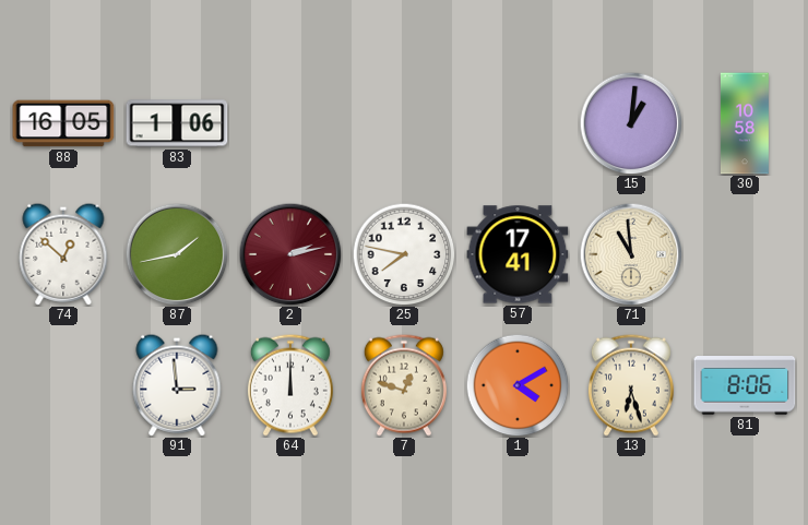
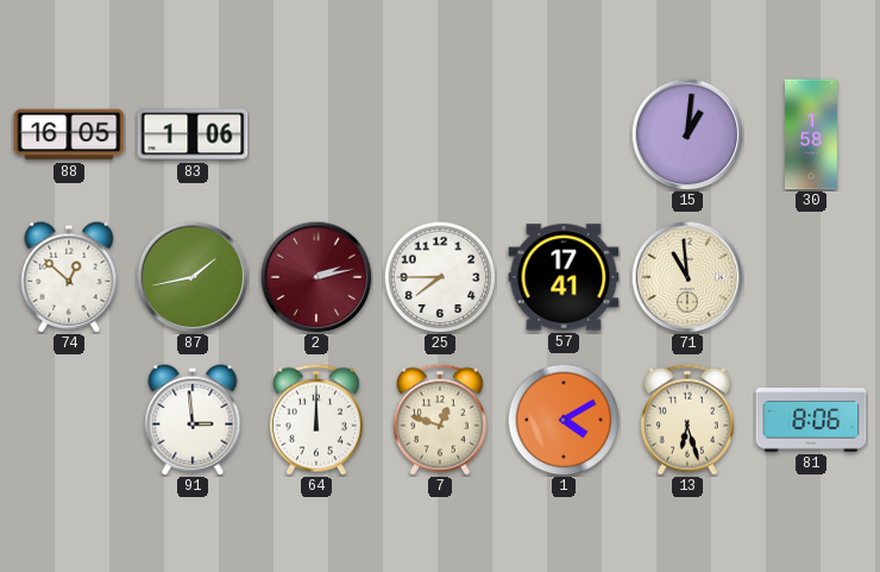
30: 10:58 -> 1:58
25: 7:47 -> 7:45
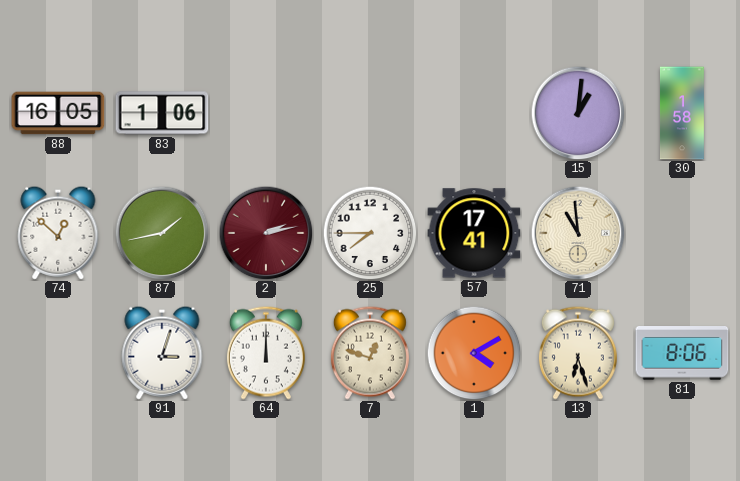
91: 2:59 -> 3:03
